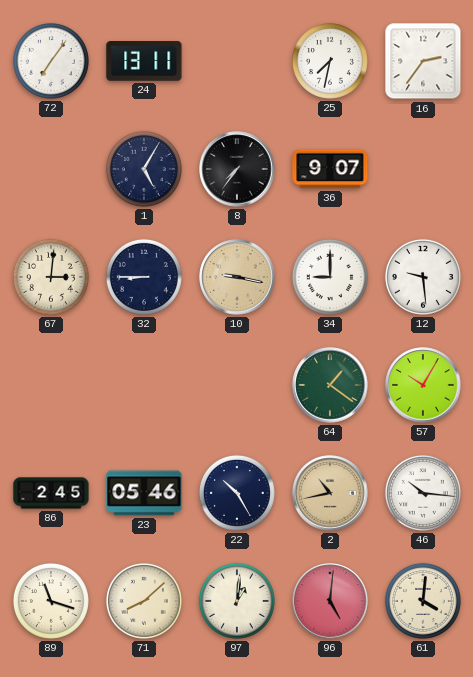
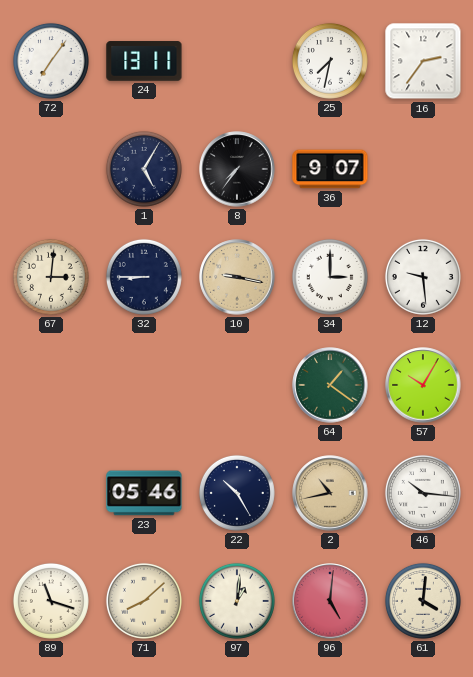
34: 9:00 -> 3:00
86: 2:45 -> none
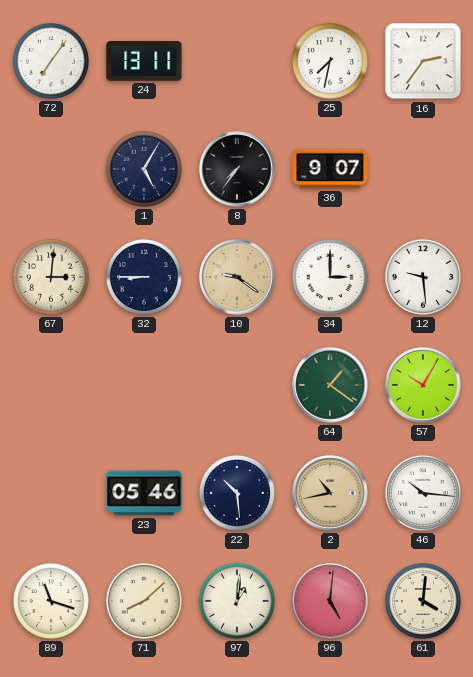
10: 9:17 -> 9:21
22: 10:25 -> 10:29
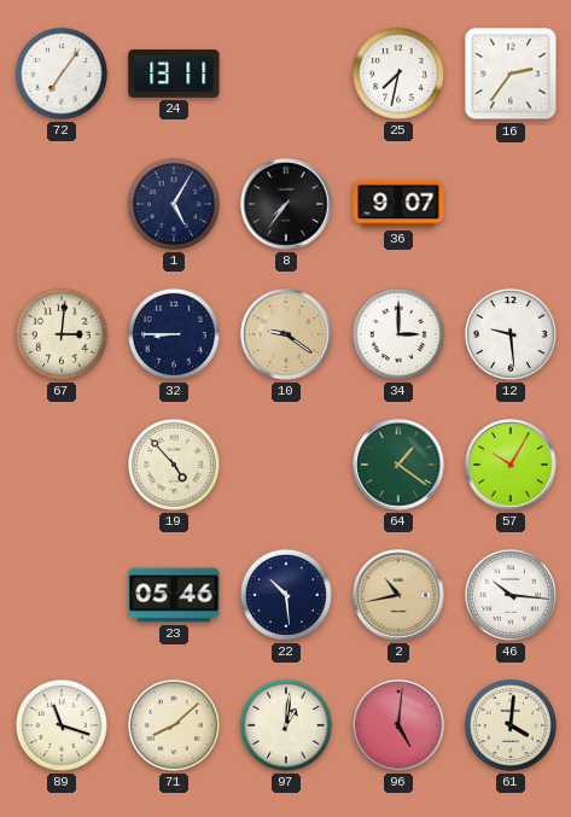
19: none -> 4:53
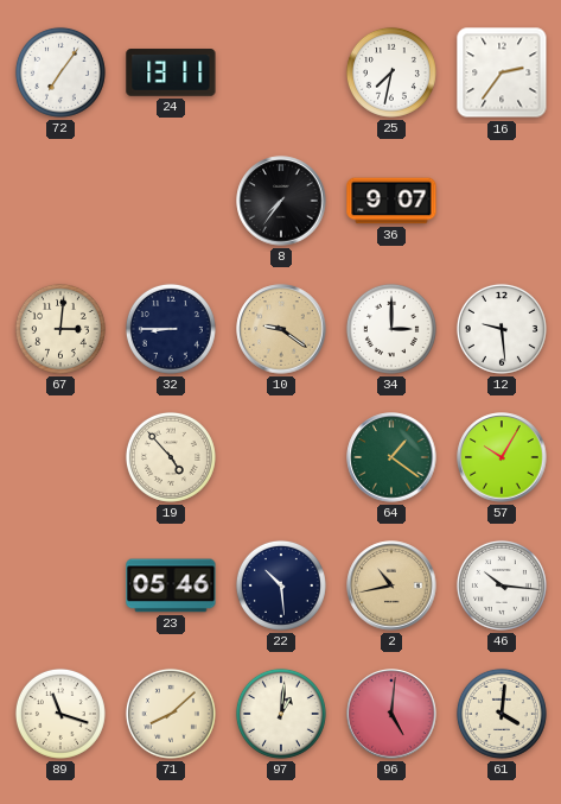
1: 5:05 -> none
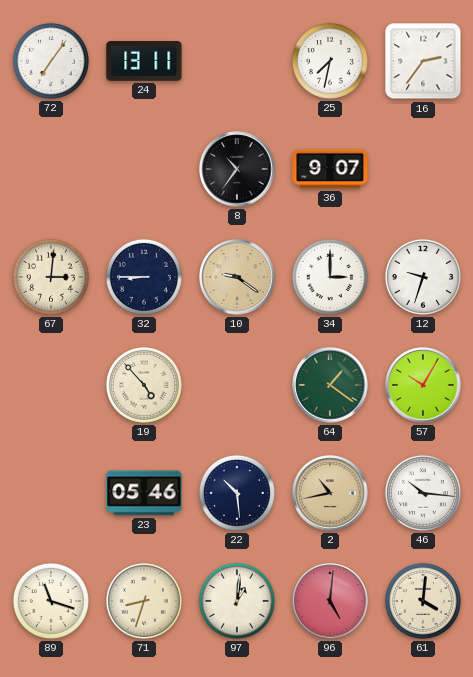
8: 7:36 -> 10:36
12: 9:29 -> 9:33
71: 8:08 -> 8:33
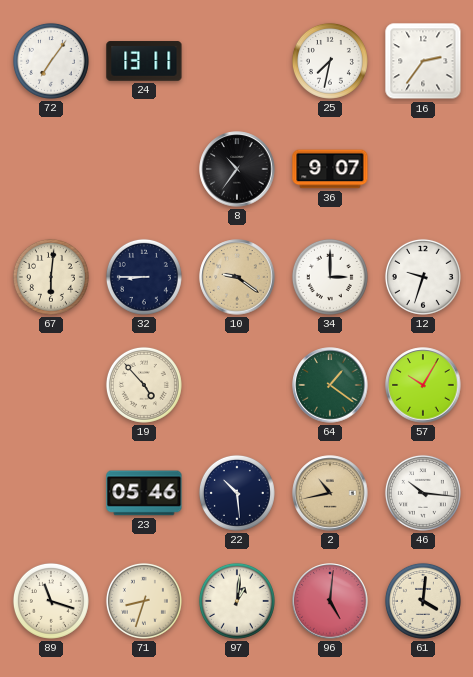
67: 3:01 -> 6:01
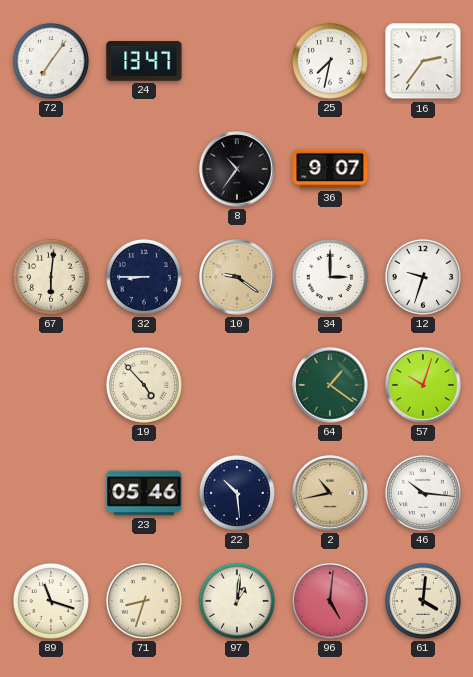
24: 13:11 -> 13:47
57: 10:05 -> 10:03
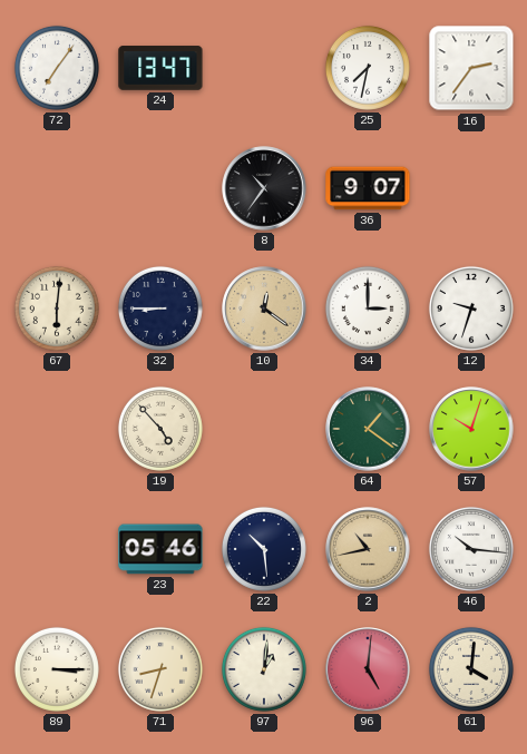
10: 9:21 -> 12:21
89: 11:18 -> 3:15
